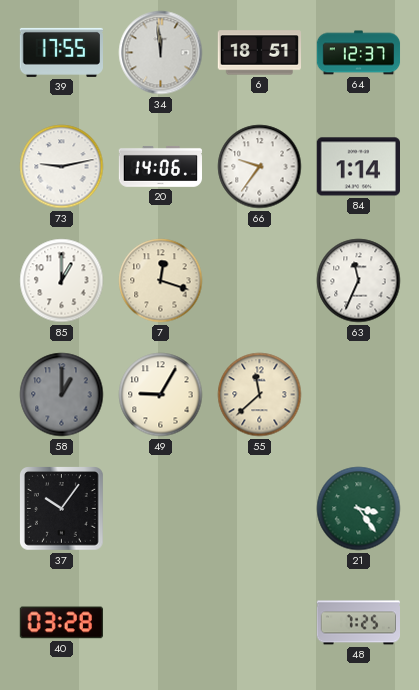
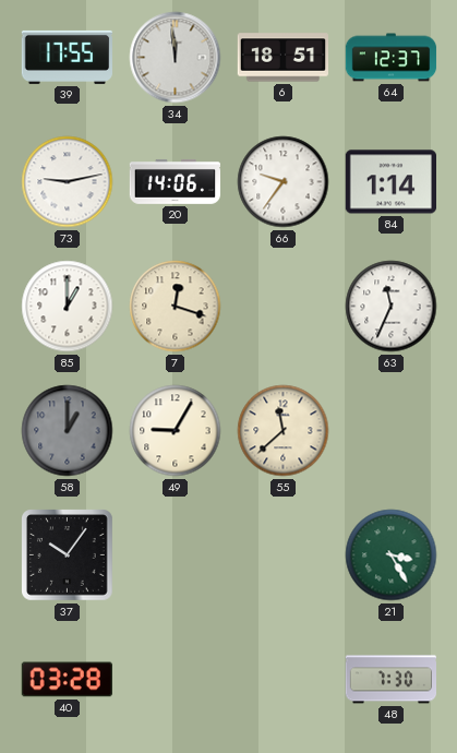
21: 3:24 -> 3:25
48: 7:25 -> 7:30
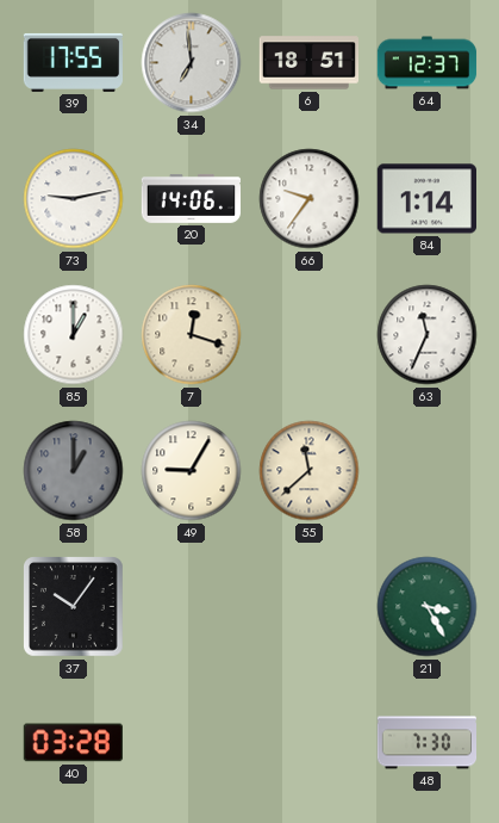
34: 11:59 -> 6:59
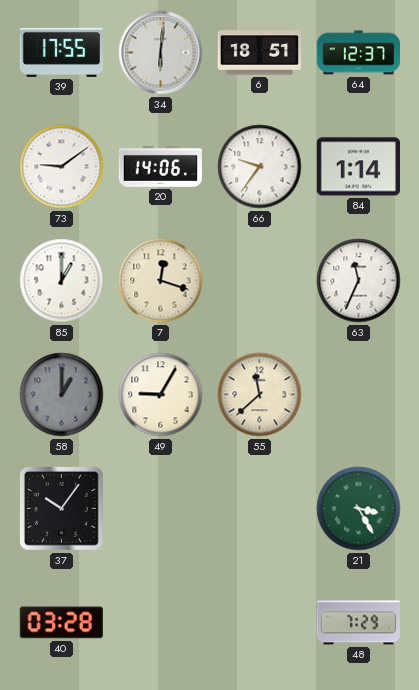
34: 6:59 -> 6:01
73: 9:13 -> 9:09
48: 7:30 -> 7:29
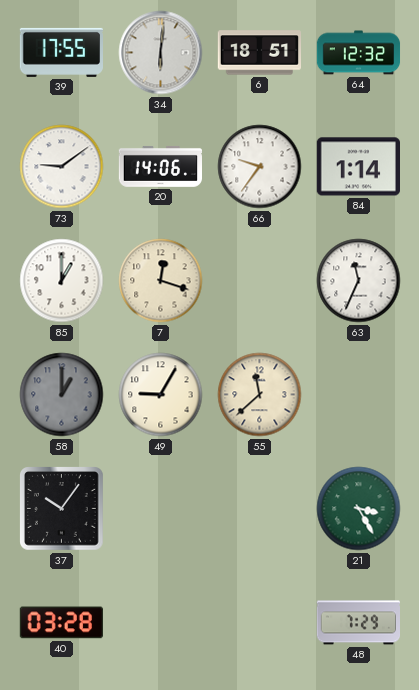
64: 12:37 -> 12:32
